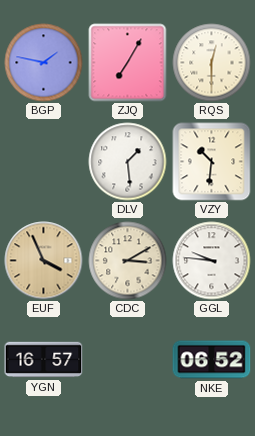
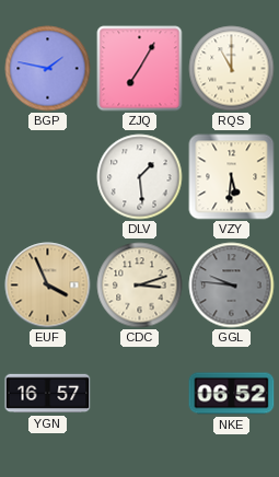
RQS: 12:30 -> 11:00
VZY: 10:31 -> 5:31
CDC: 3:10 -> 3:12
GGL dial: white -> grey
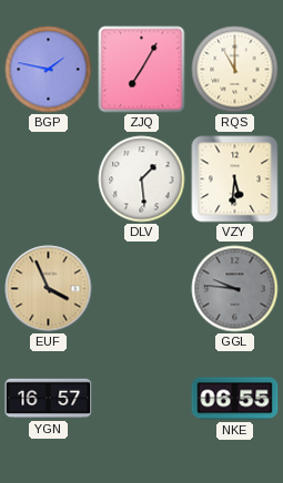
CDC: 3:12 -> none
NKE: 06:52 -> 06:55
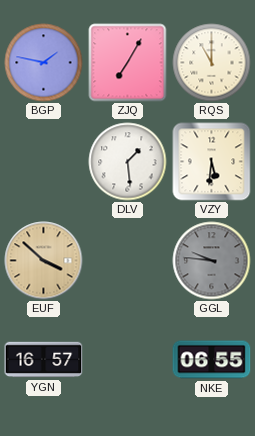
EUF: 3:56 -> 3:52
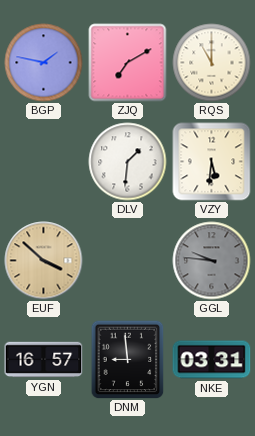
ZJQ: 7:05 -> 7:10
DLV: 1:29 -> 1:31
DNM: none -> 8:59
NKE: 06:55 -> 03:31
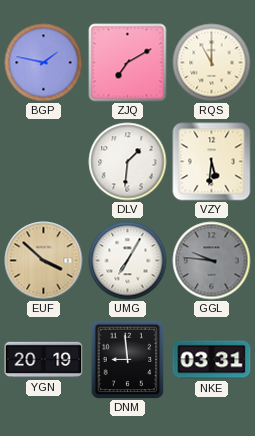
UMG: none -> 7:05
YGN: 16:57 -> 20:19
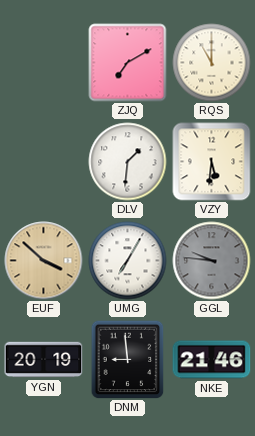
BGP: 1:47 -> none
NKE: 03:31 -> 21:46
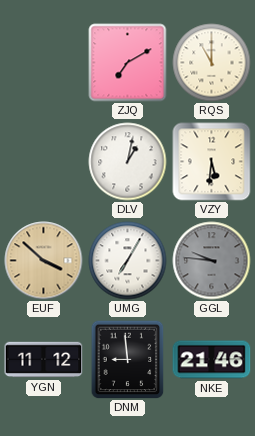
DLV: 1:31 -> 1:02
YGN: 20:19 -> 11:12
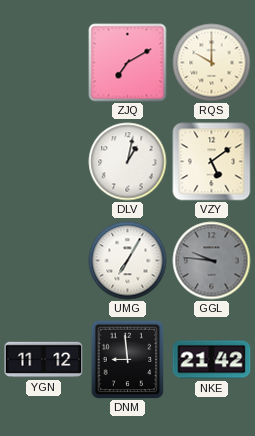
RQS: 11:00 -> 10:00
VZY: 5:31 -> 5:09
EUF: 3:52 -> none
NKE: 21:46 -> 21:42
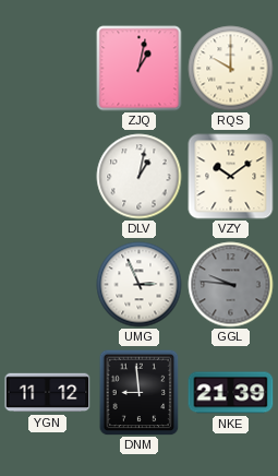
ZJQ: 7:10 -> 1:02
VZY: 5:09 -> 10:09
UMG: 7:05 -> 2:56
NKE: 21:42 -> 21:39
